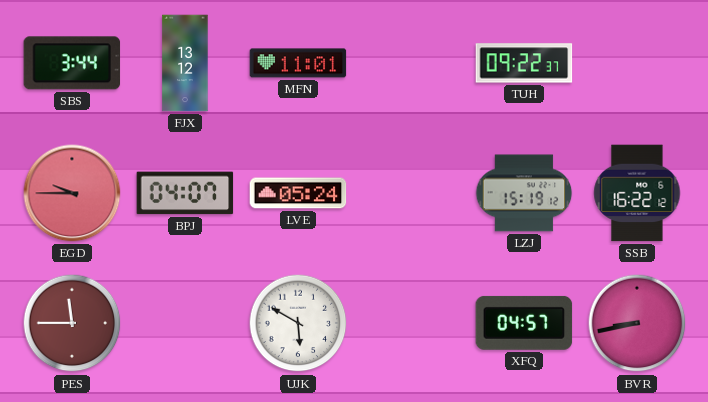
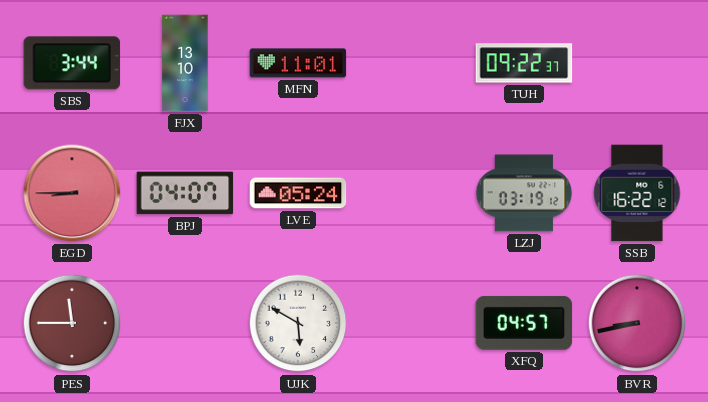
FJX: 13:12 -> 13:10
EGD: 9:45 -> 8:45
LZJ: 15:19 -> 03:19
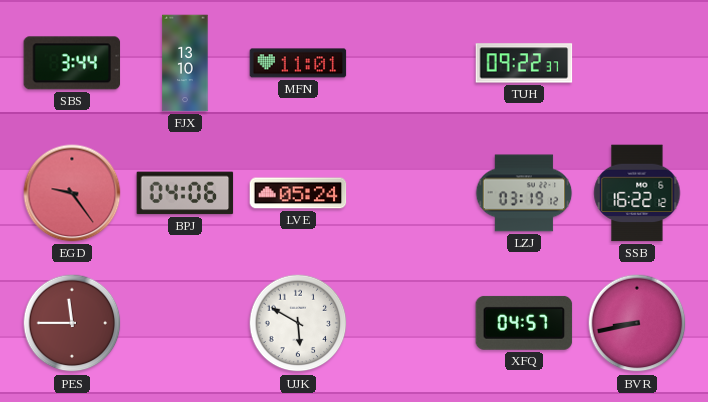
EGD: 8:45 -> 9:24
BPJ: 04:07 -> 04:06
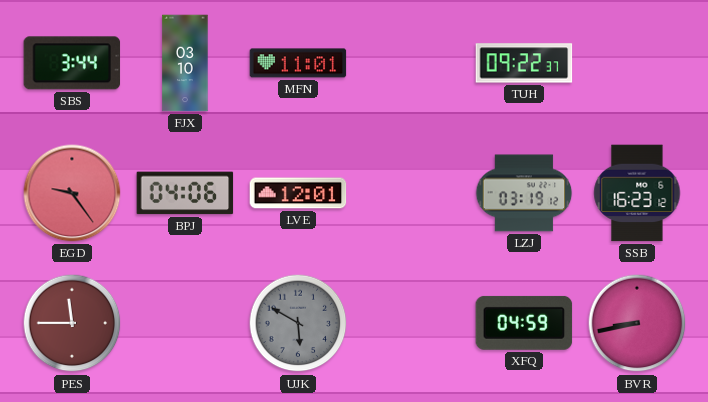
FJX: 13:10 -> 03:10
LVE: 05:24 -> 12:01
SSB: 16:22 -> 16:23
UJK dial: white -> grey
XFQ: 04:57 -> 04:59
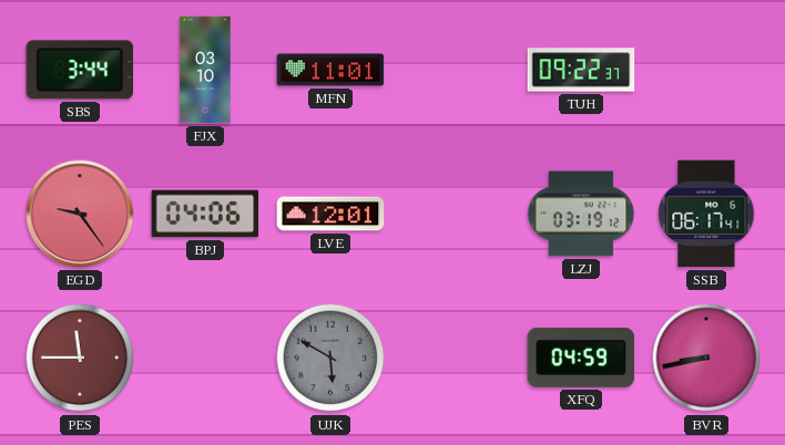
SSB: 16:23 -> 06:17
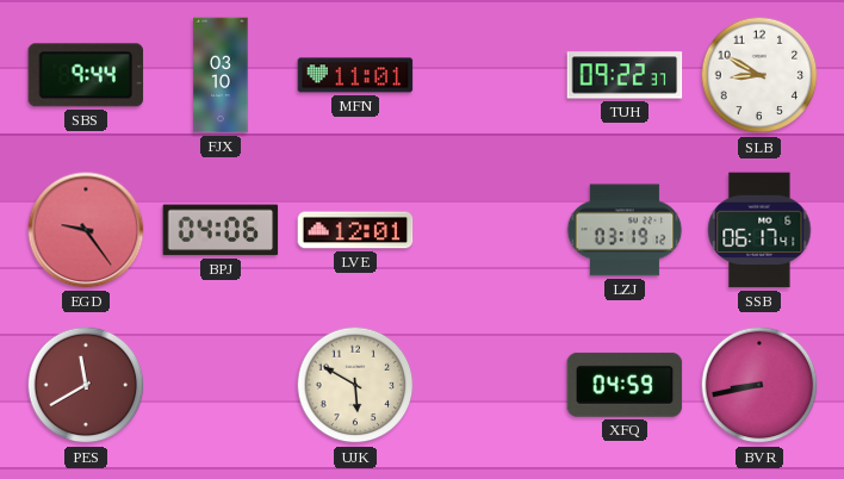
SBS: 3:44 -> 9:44
SLB: none -> 8:50
PES: 11:45 -> 11:40
UJK dial: grey -> cream
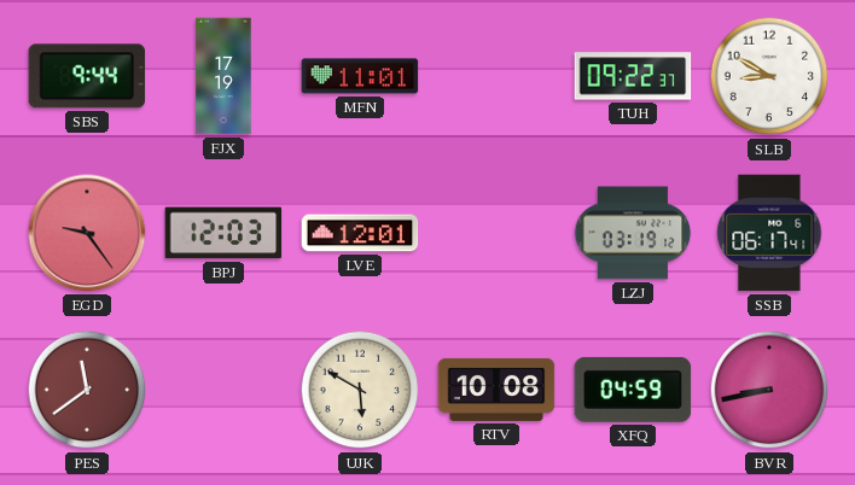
FJX: 03:10 -> 17:19
BPJ: 04:06 -> 12:03
PES: 11:40 -> 11:39
RTV: none -> 10:08
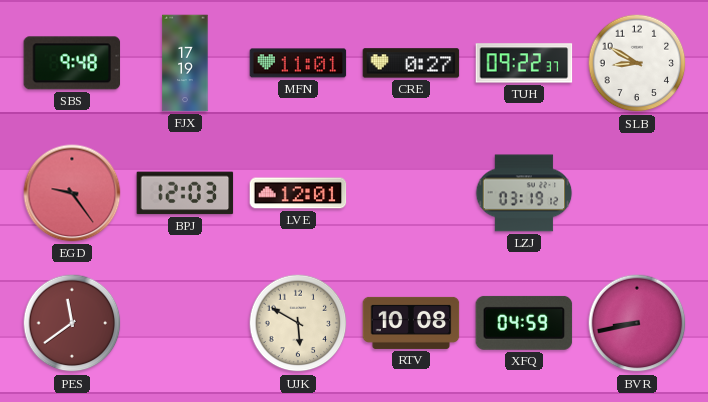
SBS: 9:44 -> 9:48
CRE: none -> 0:27
SSB: 06:17 -> none
